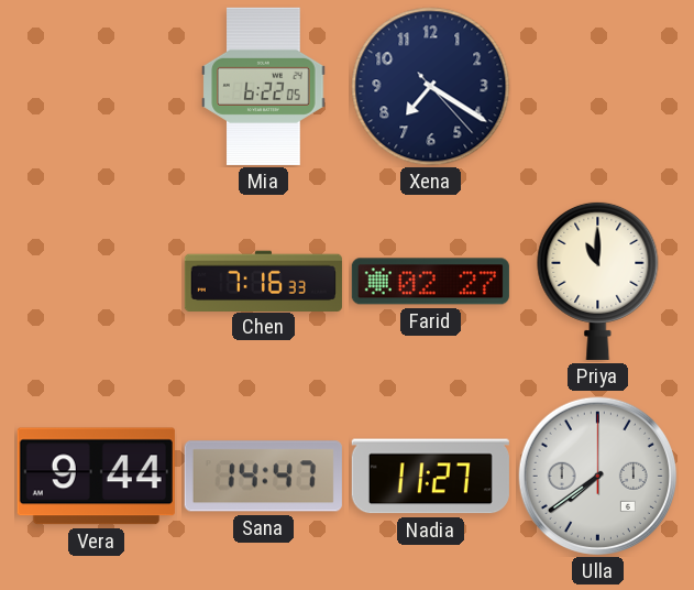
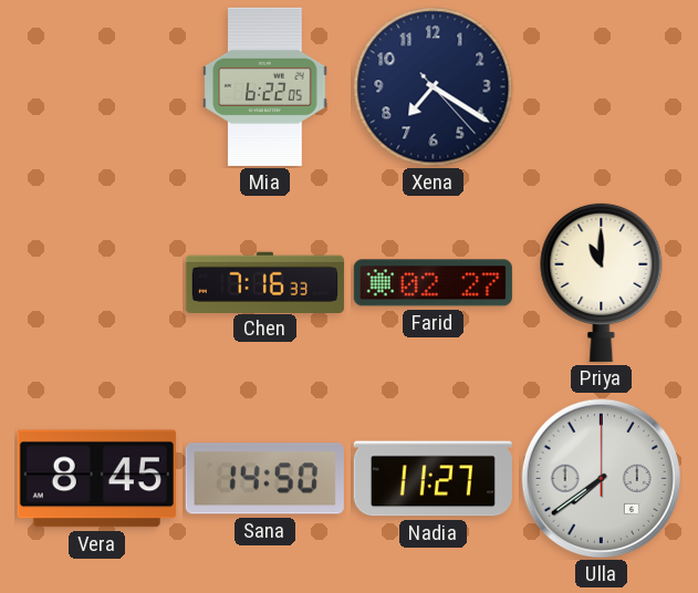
Vera: 9:44 -> 8:45
Sana: 14:47 -> 14:50
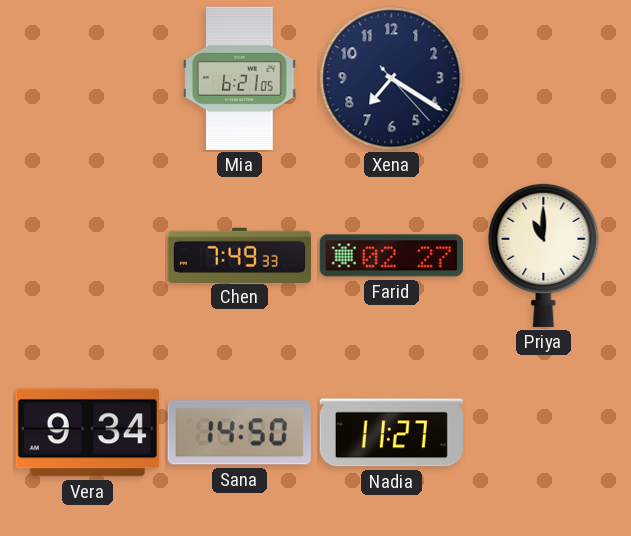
Mia: 6:22 -> 6:21
Chen: 7:16 -> 7:49
Vera: 8:45 -> 9:34
Ulla: 7:39 -> none
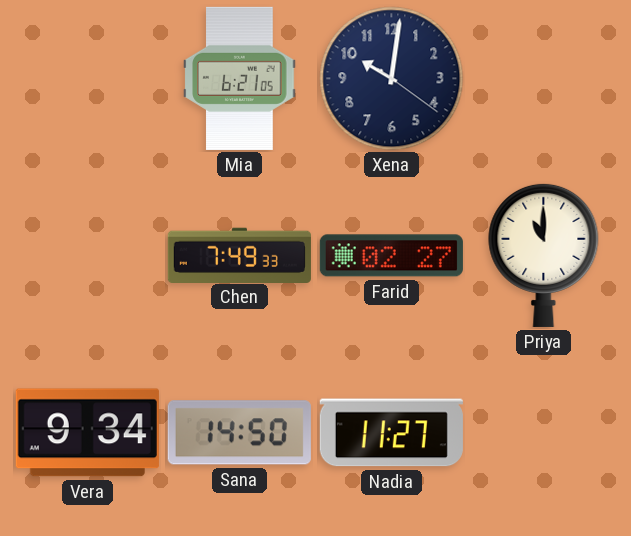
Xena: 7:20 -> 10:01
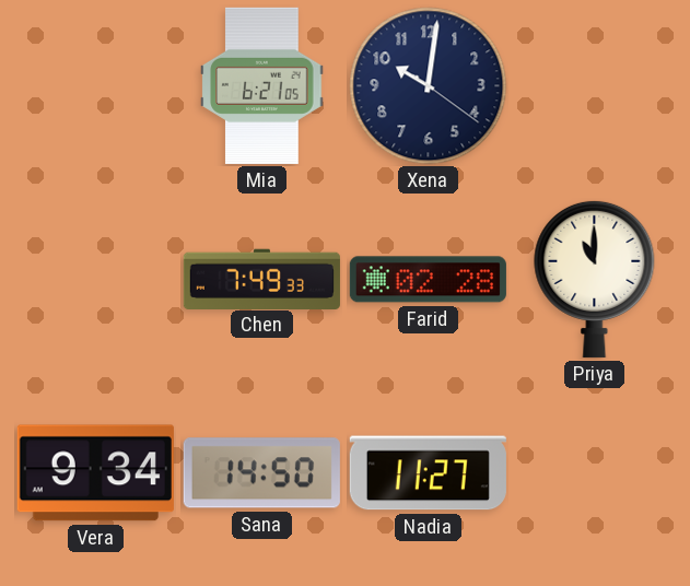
Farid: 02:27 -> 02:28
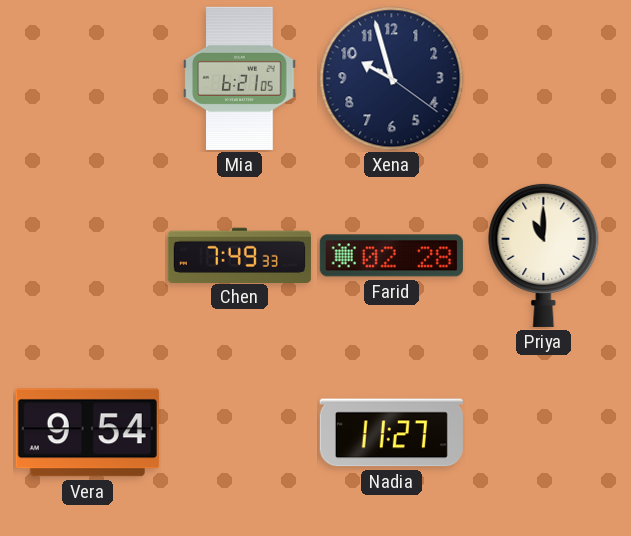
Xena: 10:01 -> 9:57
Vera: 9:34 -> 9:54
Sana: 14:50 -> none
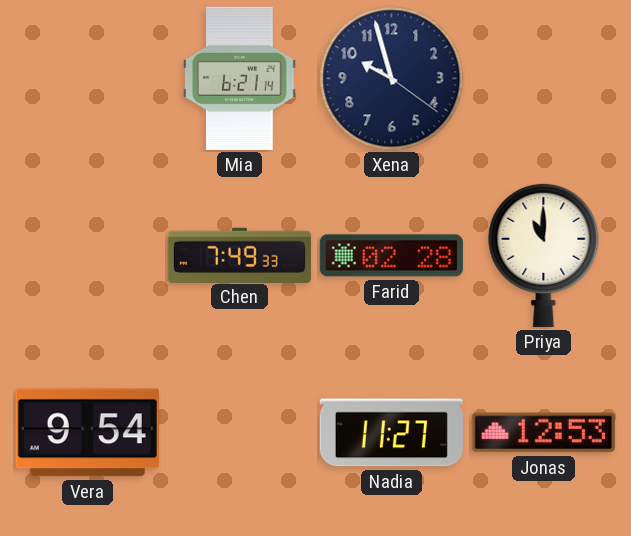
Mia: 6:21:05 -> 6:21:14
Jonas: none -> 12:53
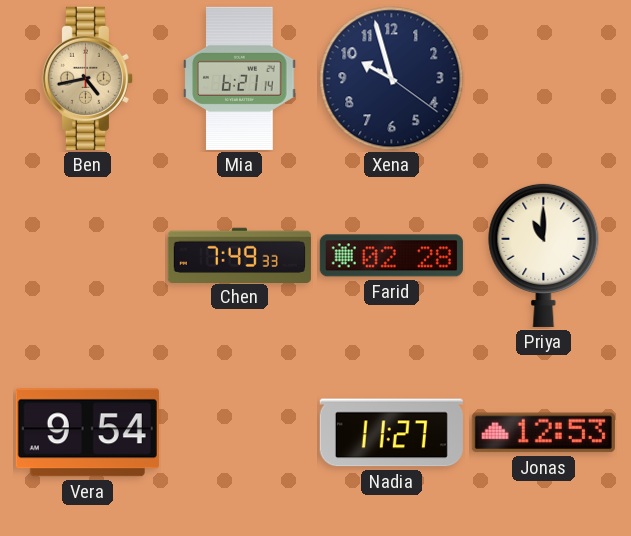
Ben: none -> 4:43
